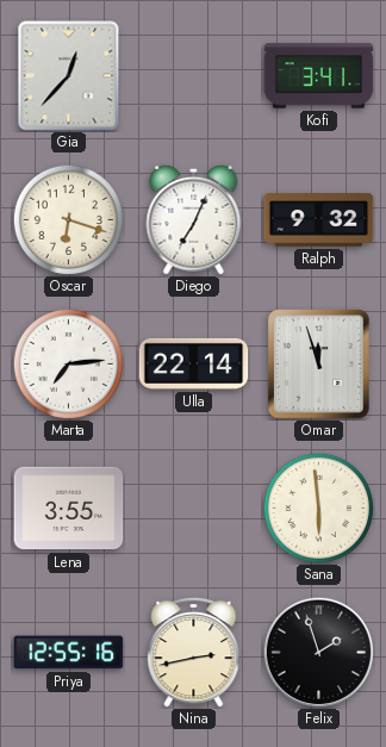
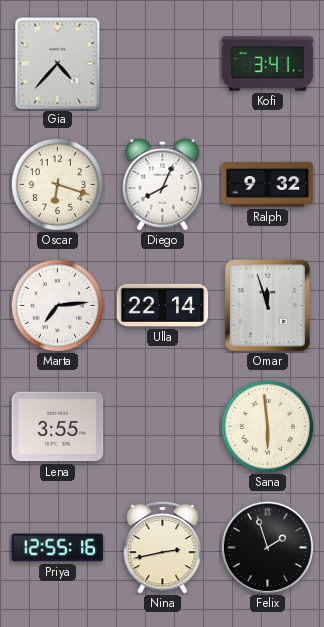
Gia: 12:37 -> 4:37
Diego: 7:04 -> 8:04
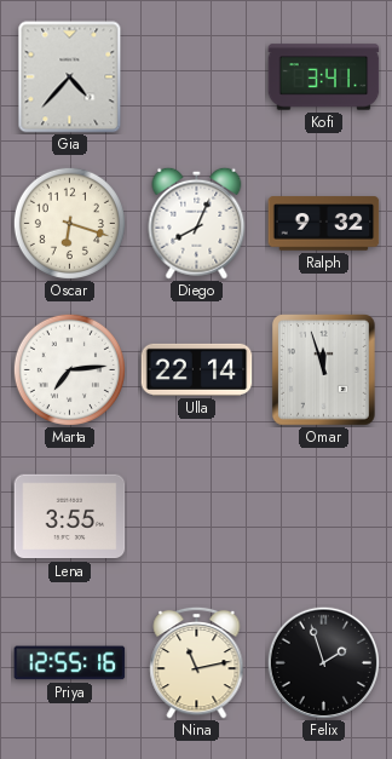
Sana: 5:59 -> none
Nina: 2:43 -> 11:13
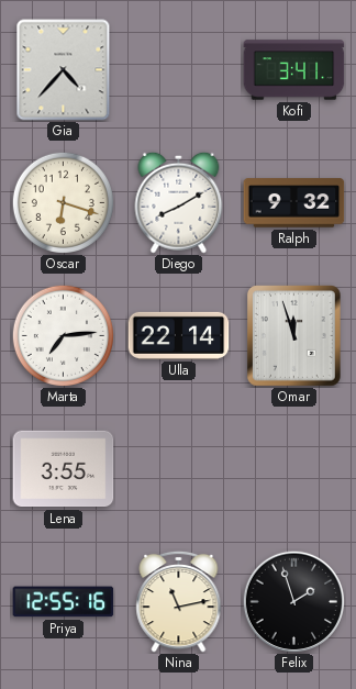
Diego: 8:04 -> 8:10
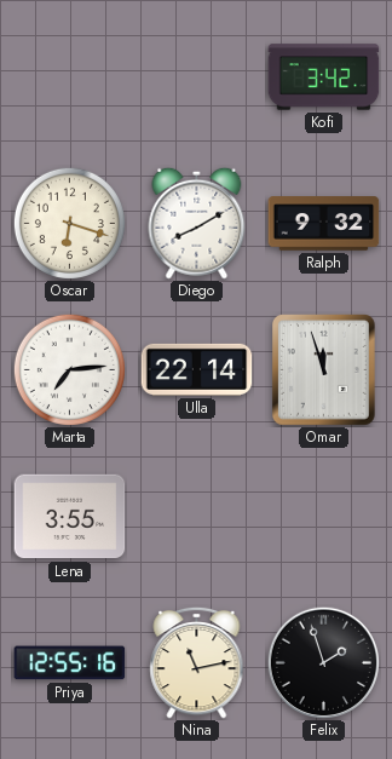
Gia: 4:37 -> none
Kofi: 3:41 -> 3:42
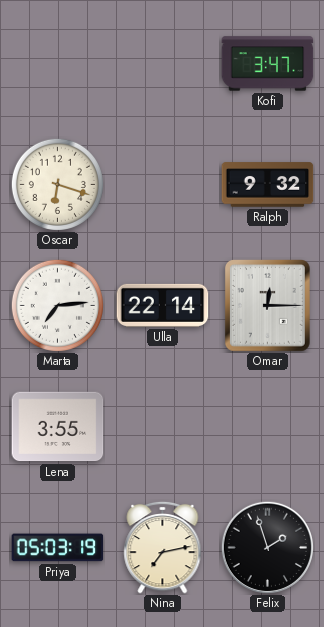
Kofi: 3:42 -> 3:47
Diego: 8:10 -> none
Omar: 11:57 -> 12:15
Priya: 12:55 -> 05:03
Nina: 11:13 -> 7:13
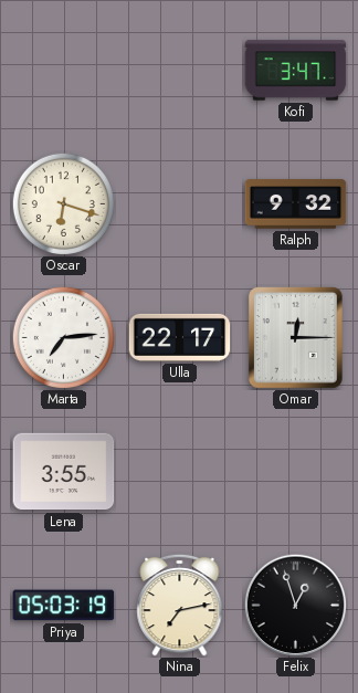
Ulla: 22:14 -> 22:17
Felix: 1:57 -> 12:57
